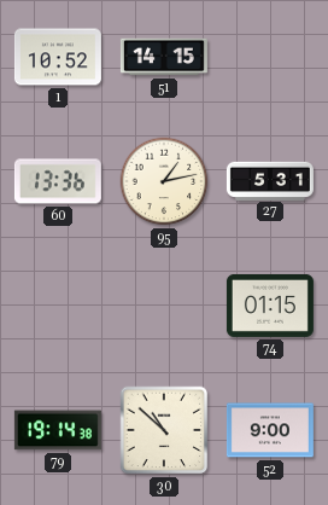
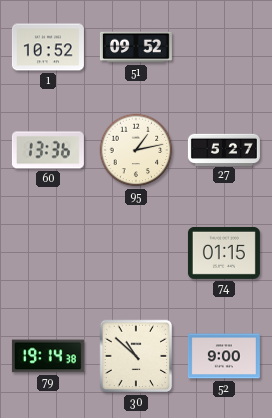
51: 14:15 -> 09:52
27: 5:31 -> 5:27
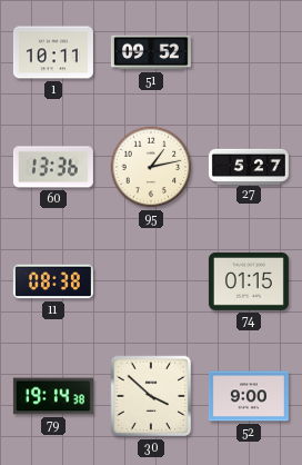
1: 10:52 -> 10:11
11: none -> 08:38
30: 10:52 -> 3:52
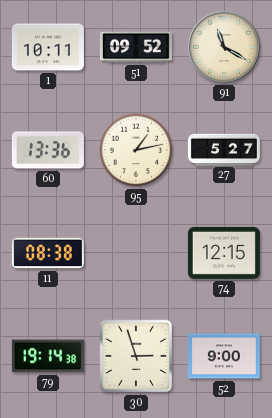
91: none -> 11:20
74: 01:15 -> 12:15
30: 3:52 -> 2:57
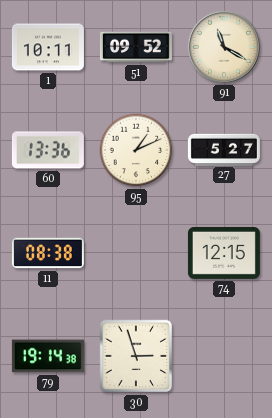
95: 1:13 -> 1:11
52: 9:00 -> none
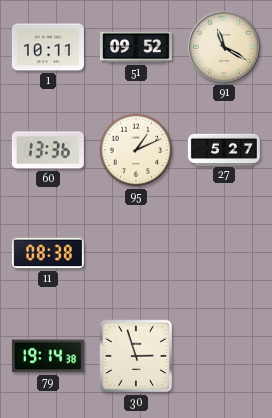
74: 12:15 -> none
